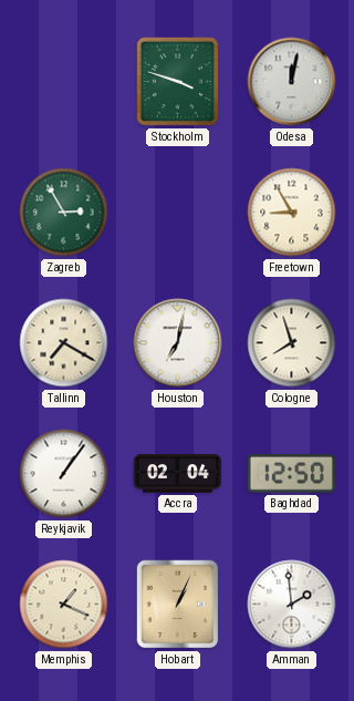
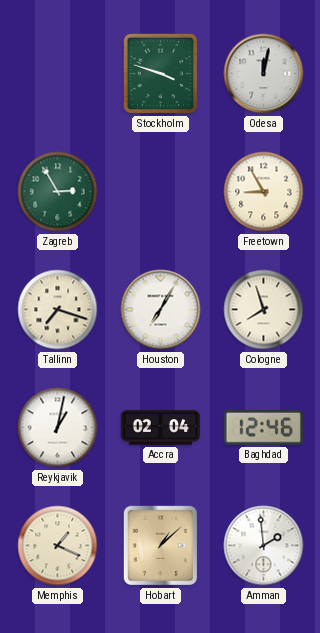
Tallinn: 7:20 -> 7:18
Houston: 7:02 -> 7:05
Reykjavik: 1:06 -> 1:02
Baghdad: 12:50 -> 12:46
Hobart: 1:04 -> 1:08
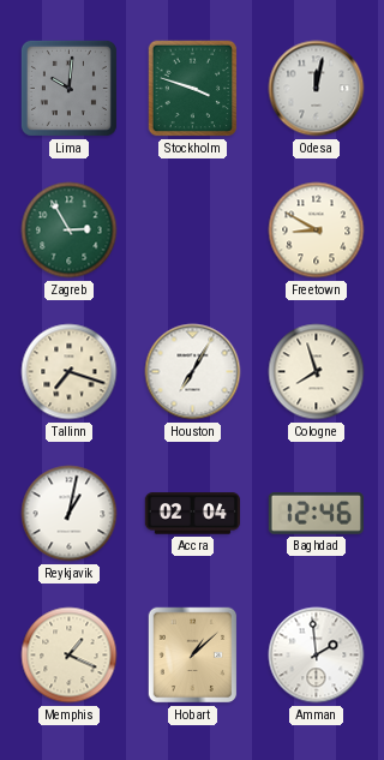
Lima: none -> 10:01
Freetown: 8:55 -> 8:50
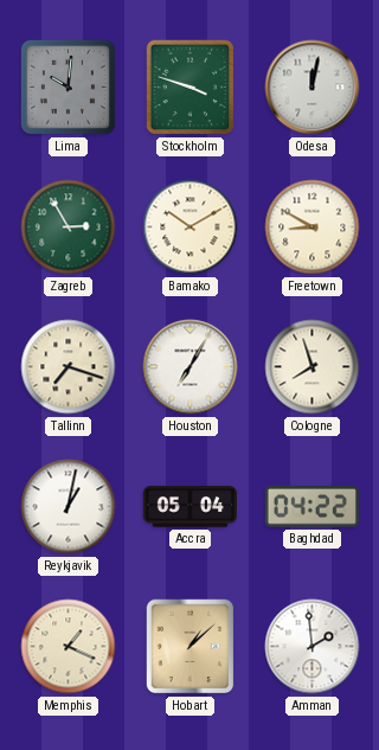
Bamako: none -> 10:10
Accra: 02:04 -> 05:04
Baghdad: 12:46 -> 04:22
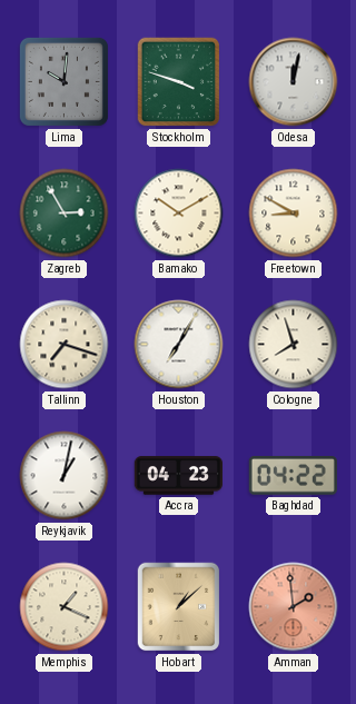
Accra: 05:04 -> 04:23
Amman dial: white -> salmon
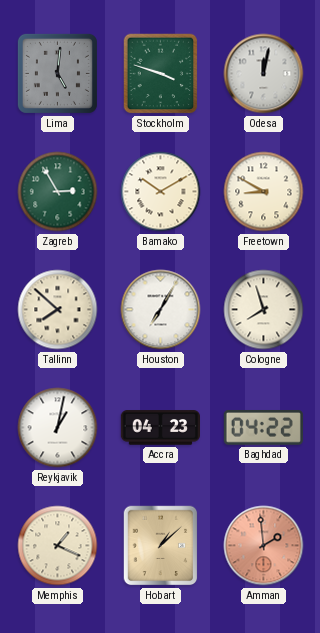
Lima: 10:01 -> 5:01
Tallinn: 7:18 -> 7:52
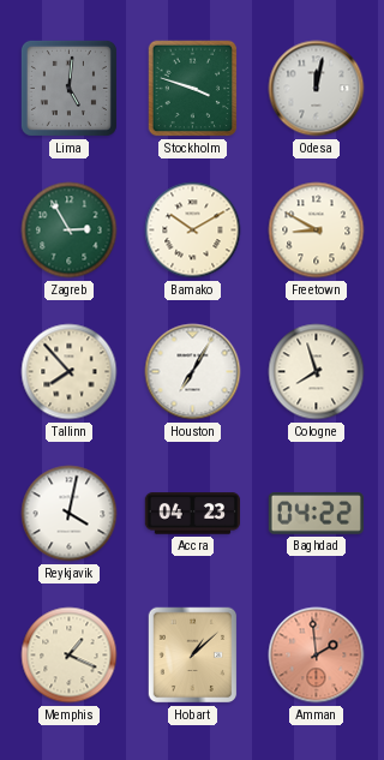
Tallinn: 7:52 -> 7:53
Reykjavik: 1:02 -> 4:02
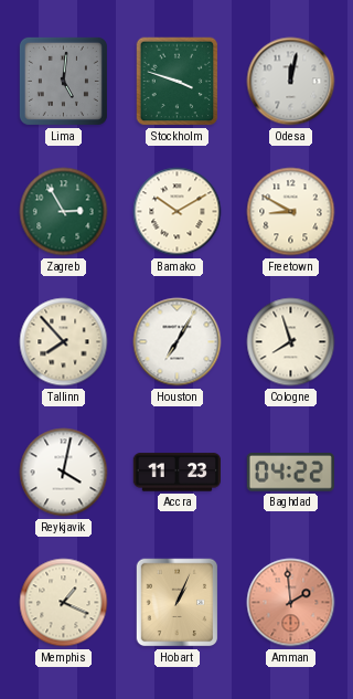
Accra: 04:23 -> 11:23
Hobart: 1:08 -> 1:04
